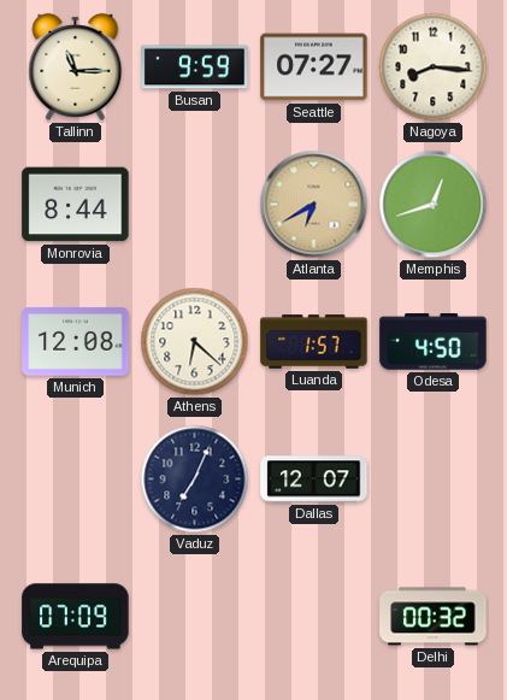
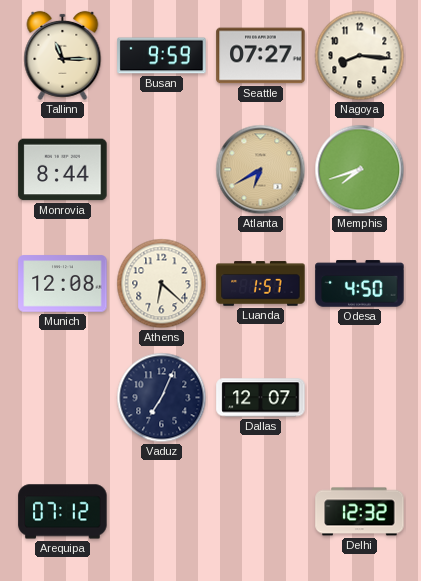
Memphis: 12:42 -> 7:42
Arequipa: 07:09 -> 07:12
Delhi: 00:32 -> 12:32
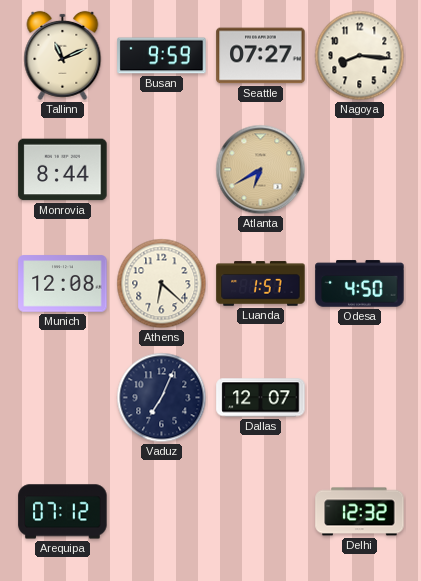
Tallinn: 11:15 -> 11:11
Memphis: 7:42 -> none
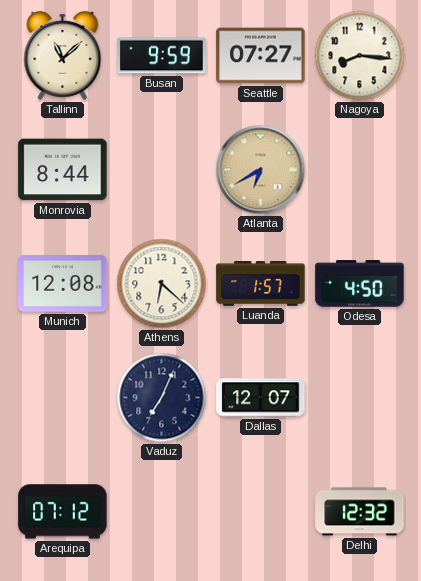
Tallinn: 11:11 -> 11:08
